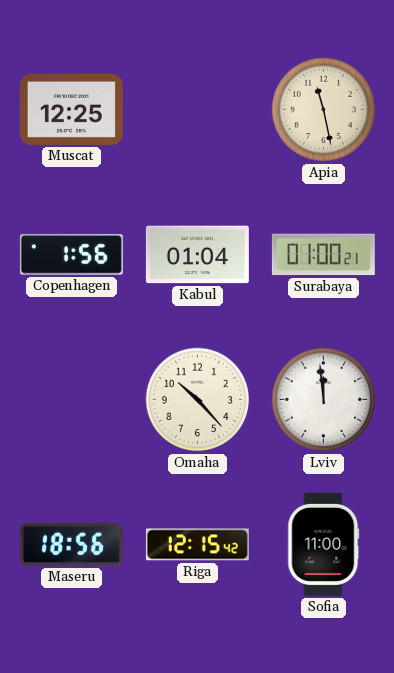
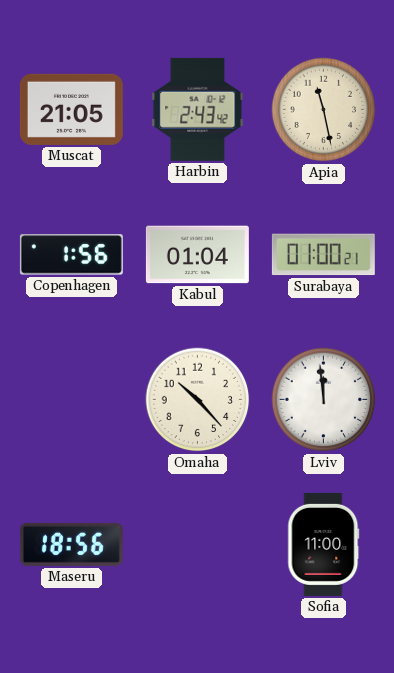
Muscat: 12:25 -> 21:05
Harbin: none -> 2:43
Riga: 12:15 -> none
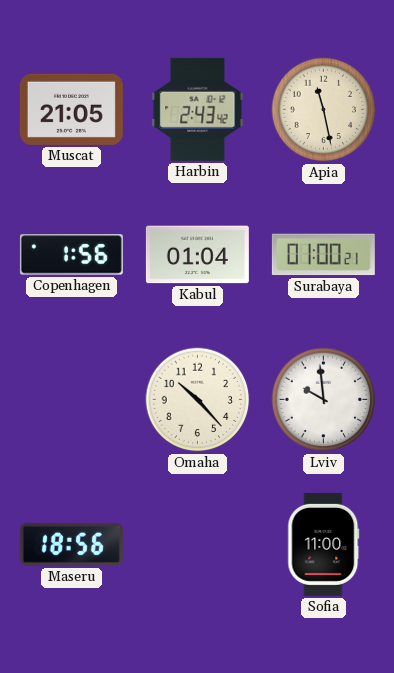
Lviv: 11:59 -> 9:59
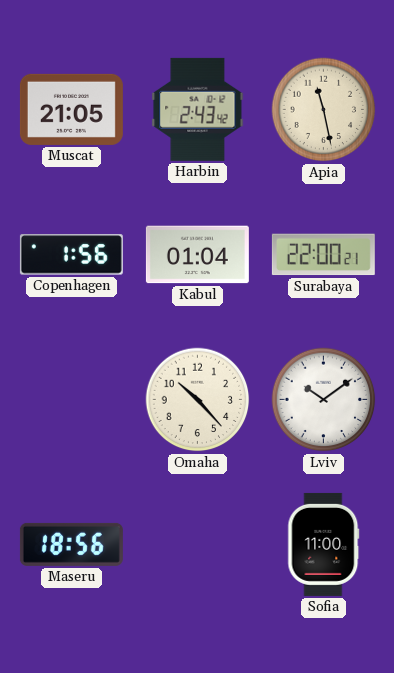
Surabaya: 01:00 -> 22:00
Lviv: 9:59 -> 10:09
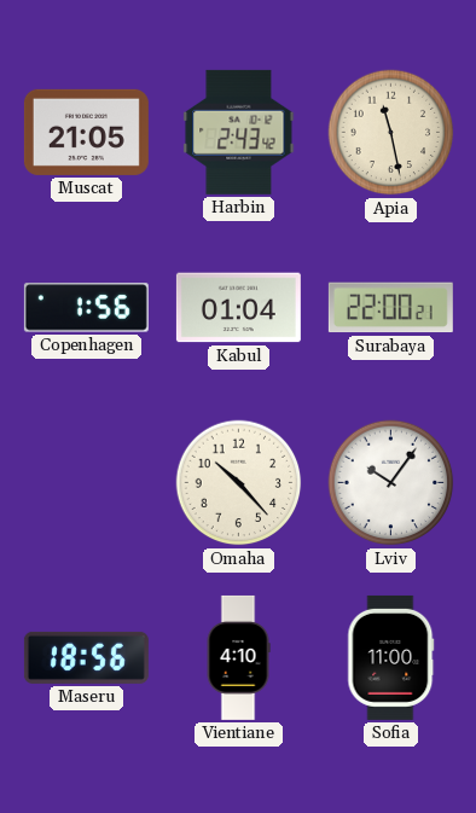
Lviv: 10:09 -> 10:06
Vientiane: none -> 4:10
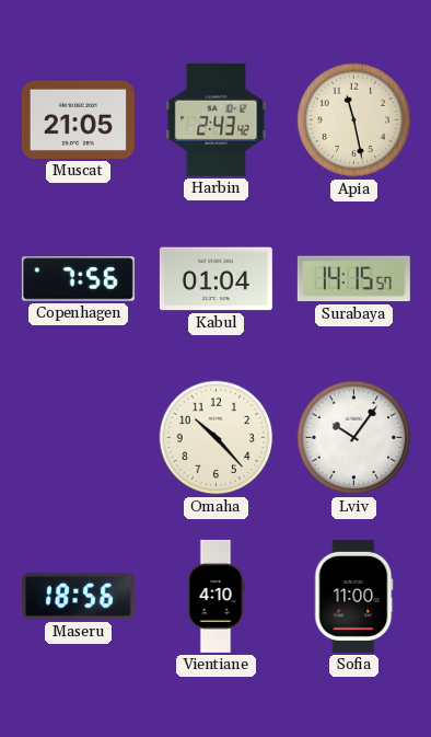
Copenhagen: 1:56 -> 7:56
Surabaya: 22:00 -> 14:15
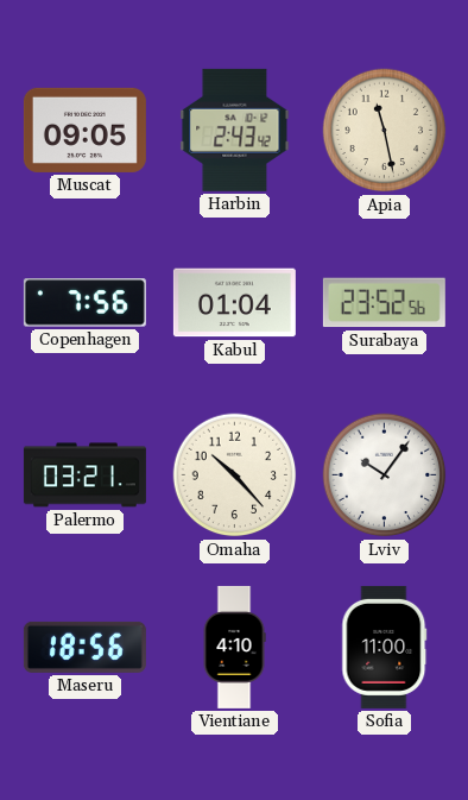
Muscat: 21:05 -> 09:05
Surabaya: 14:15 -> 23:52
Palermo: none -> 03:21
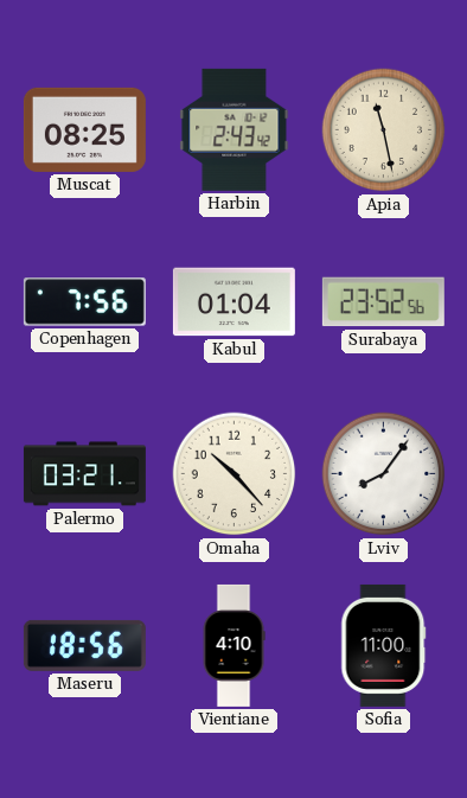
Muscat: 09:05 -> 08:25
Lviv: 10:06 -> 8:06
